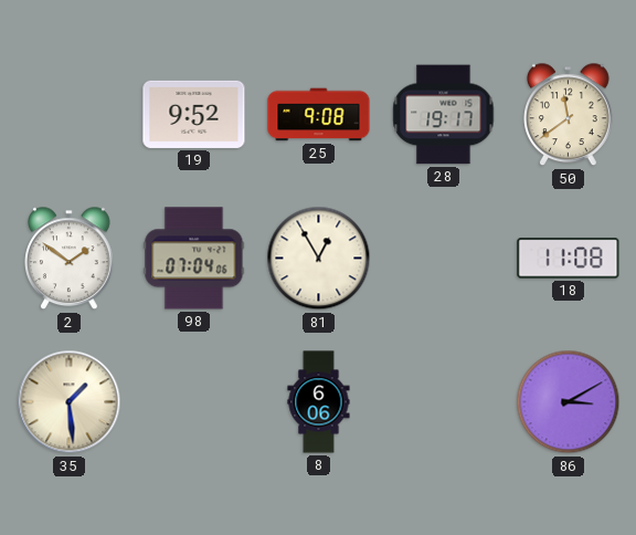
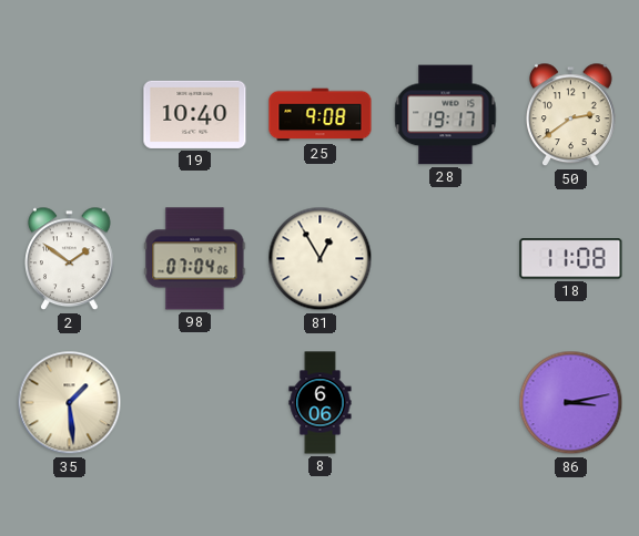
19: 9:52 -> 10:40
50: 11:39 -> 2:39
86: 3:10 -> 3:13
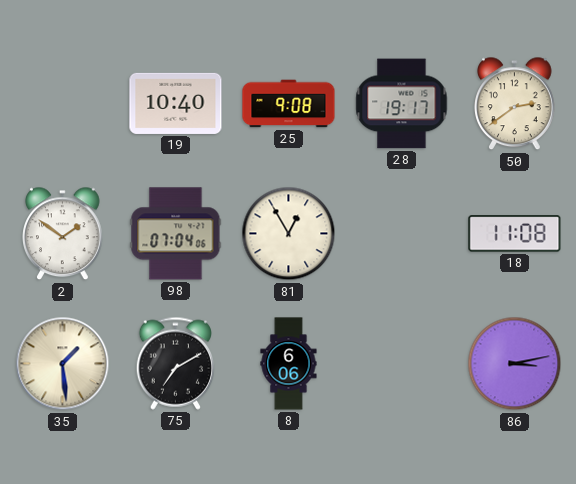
75: none -> 7:10
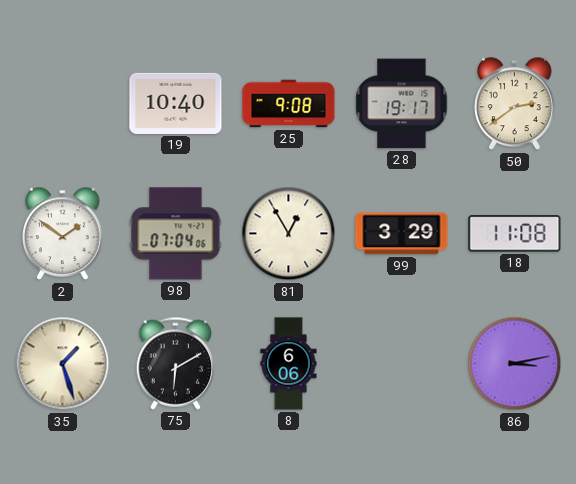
99: none -> 3:29
35: 1:29 -> 1:27
75: 7:10 -> 6:10
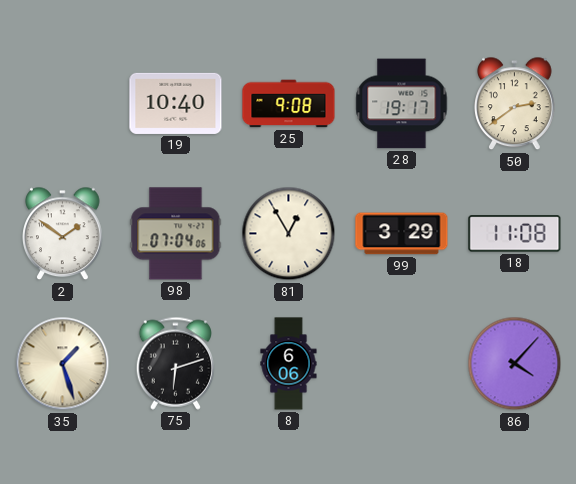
75: 6:10 -> 6:12
86: 3:13 -> 4:07
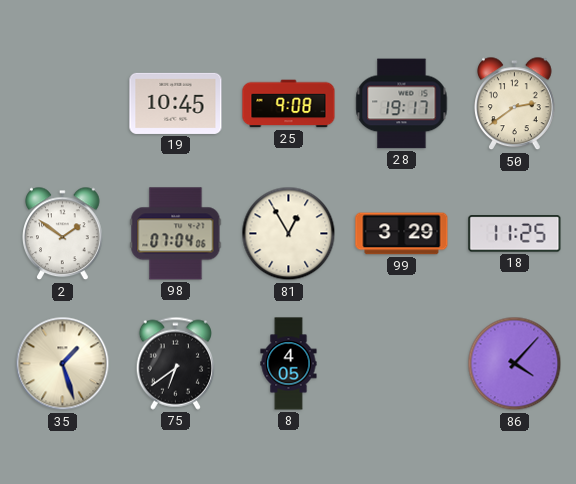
19: 10:40 -> 10:45
18: 11:08 -> 11:25
75: 6:12 -> 6:39
8: 6:06 -> 4:05
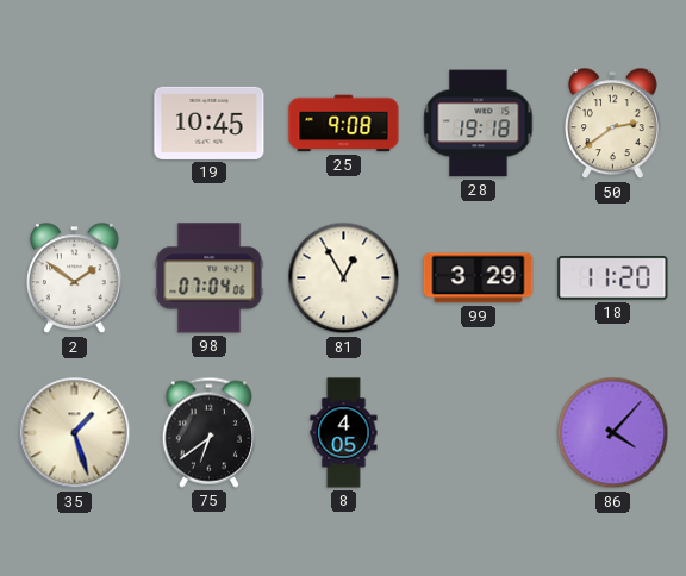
28: 19:17 -> 19:18
18: 11:25 -> 11:20
